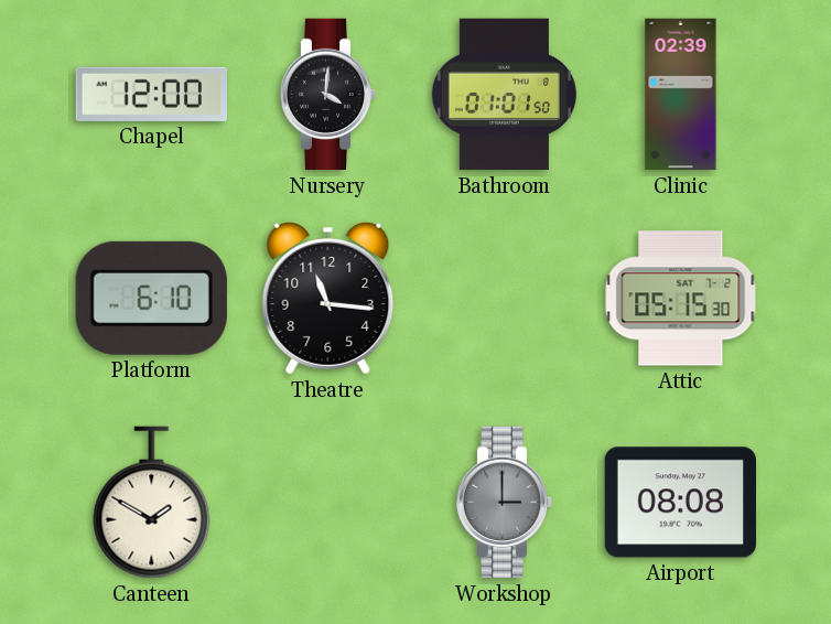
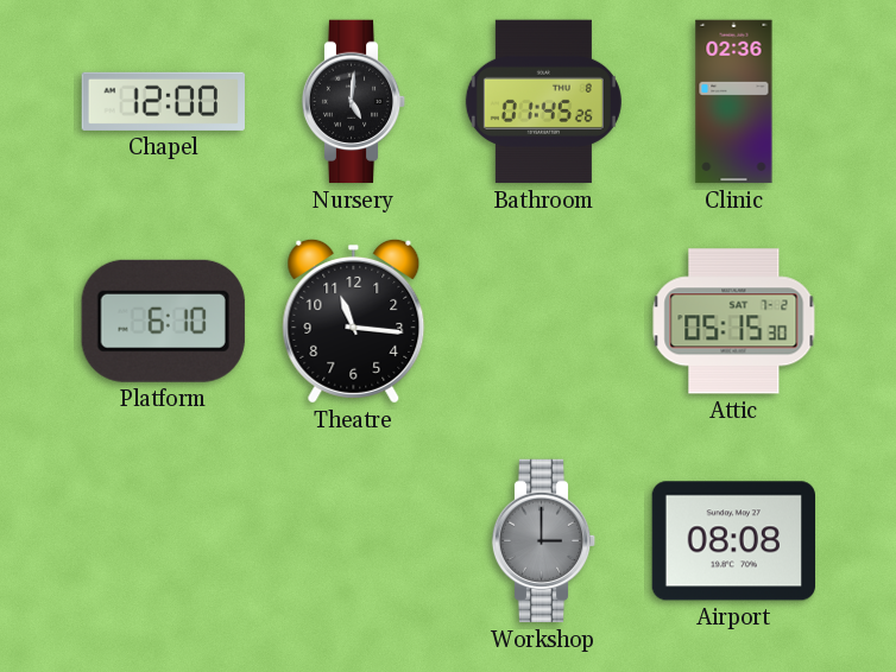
Nursery: 4:01 -> 5:01
Bathroom: 01:01 -> 01:45
Clinic: 02:39 -> 02:36
Canteen: 1:50 -> none
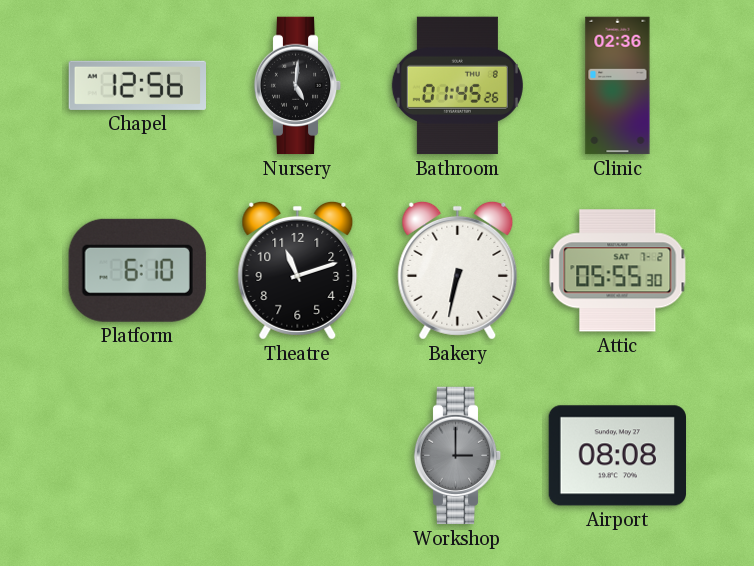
Chapel: 12:00 -> 12:56
Theatre: 11:16 -> 11:12
Bakery: none -> 6:32
Attic: 05:15 -> 05:55
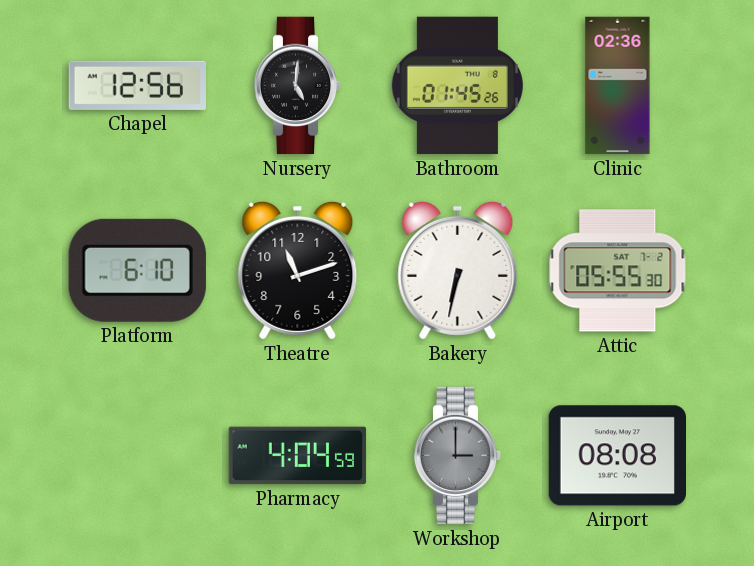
Pharmacy: none -> 4:04
